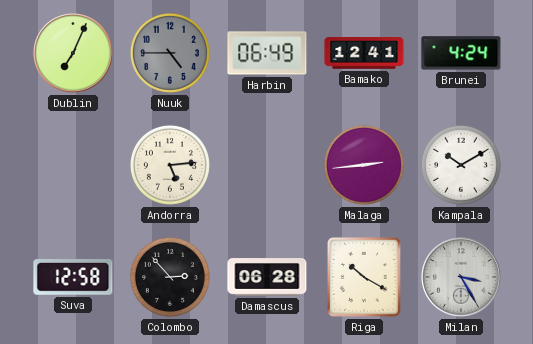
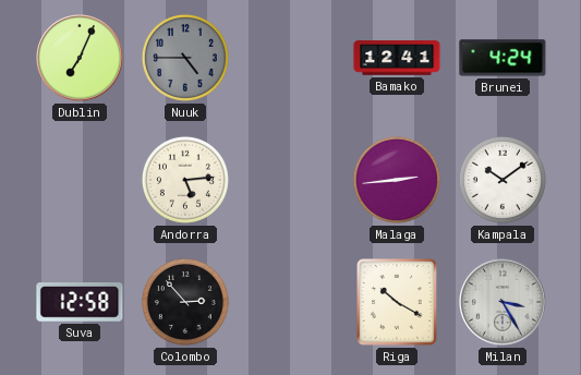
Harbin: 06:49 -> none
Kampala: 10:10 -> 10:09
Damascus: 06:28 -> none
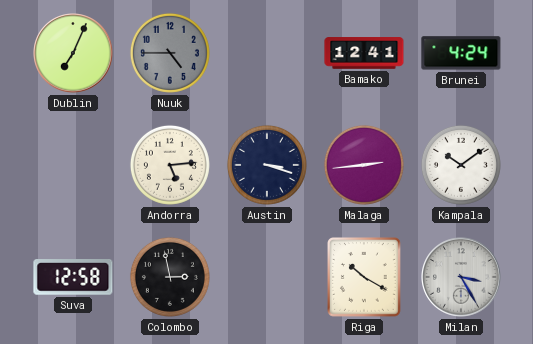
Austin: none -> 3:18
Colombo: 2:53 -> 2:58
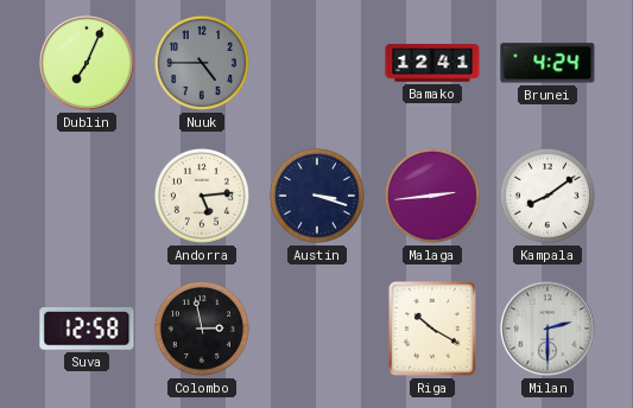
Kampala: 10:09 -> 8:09
Milan: 3:25 -> 2:30
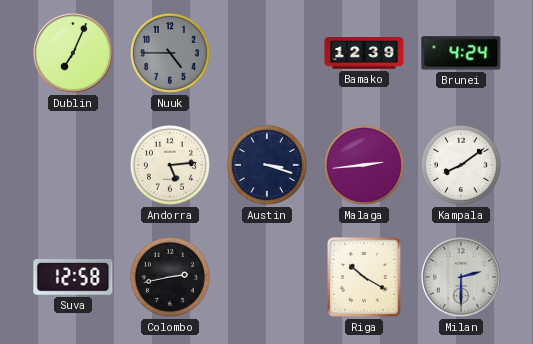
Bamako: 12:41 -> 12:39
Colombo: 2:58 -> 2:43
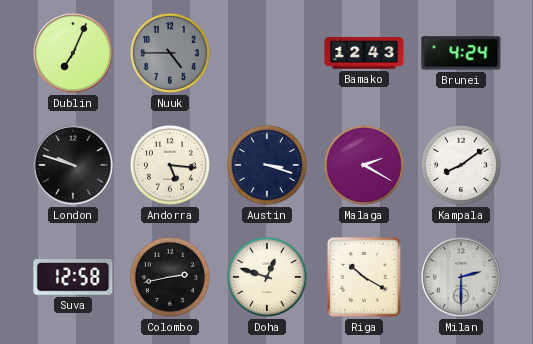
Bamako: 12:39 -> 12:43
London: none -> 9:48
Andorra: 5:14 -> 5:16
Malaga: 2:44 -> 2:20
Doha: none -> 12:48
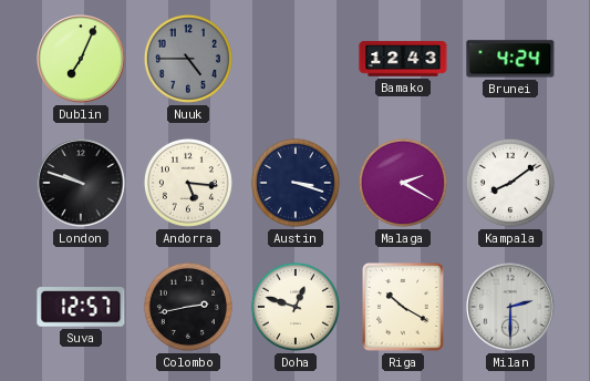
Suva: 12:58 -> 12:57
